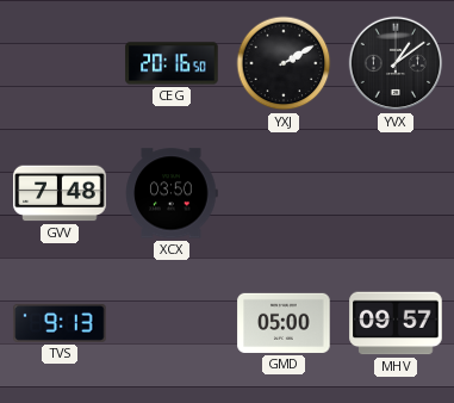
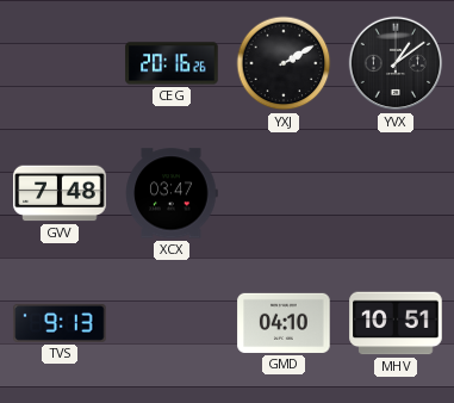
CEG: 20:16:50 -> 20:16:26
XCX: 03:50 -> 03:47
GMD: 05:00 -> 04:10
MHV: 09:57 -> 10:51
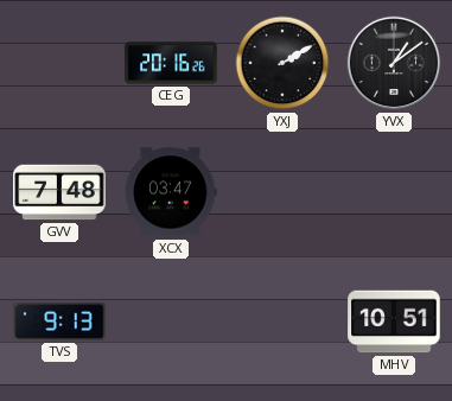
GMD: 04:10 -> none
